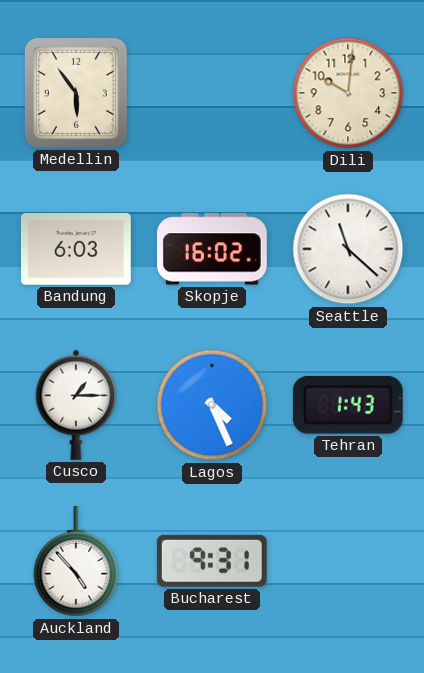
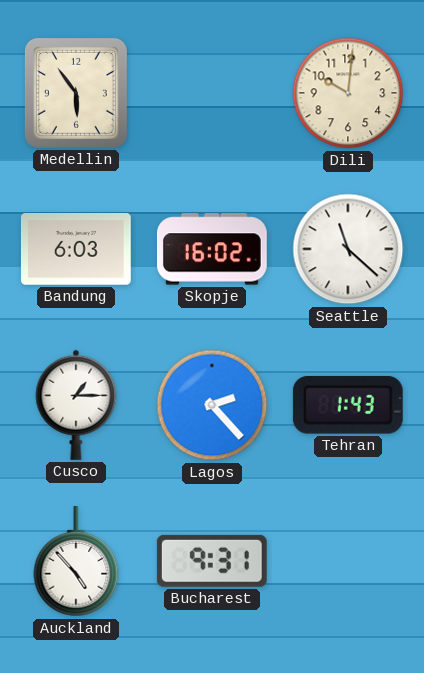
Lagos: 4:26 -> 2:23
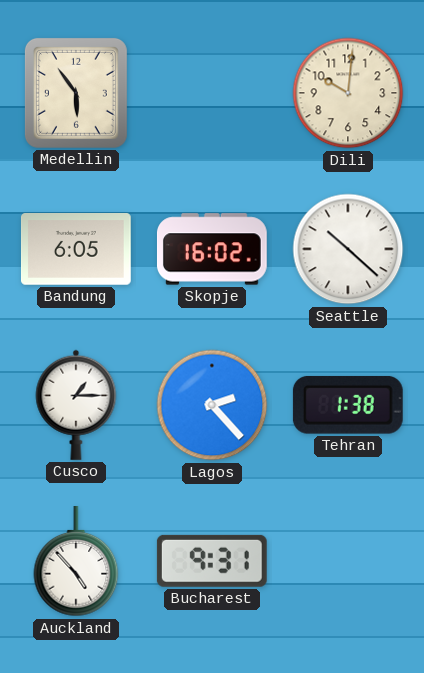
Bandung: 6:03 -> 6:05
Seattle: 11:22 -> 10:22
Tehran: 1:43 -> 1:38
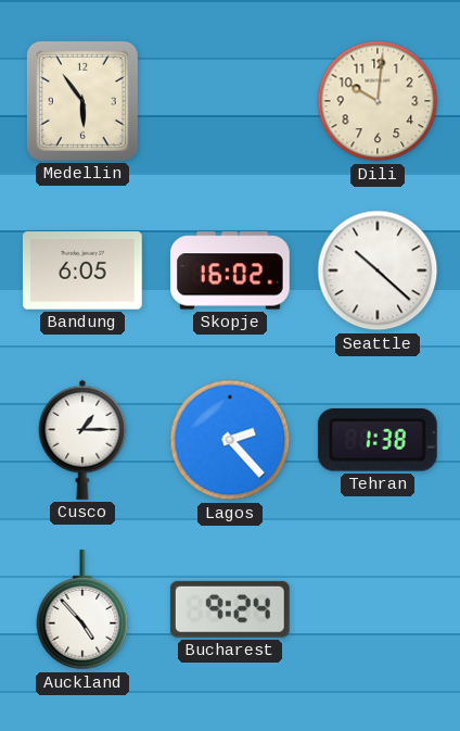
Bucharest: 9:31 -> 9:24
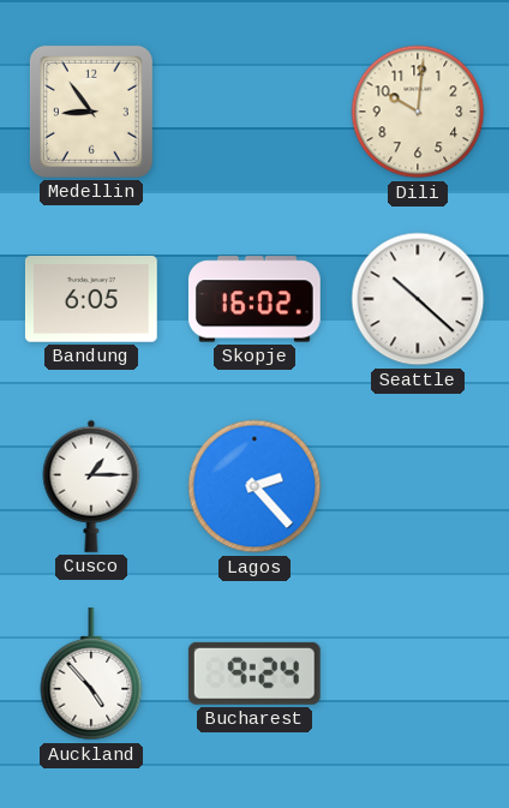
Medellin: 5:54 -> 8:54
Tehran: 1:38 -> none
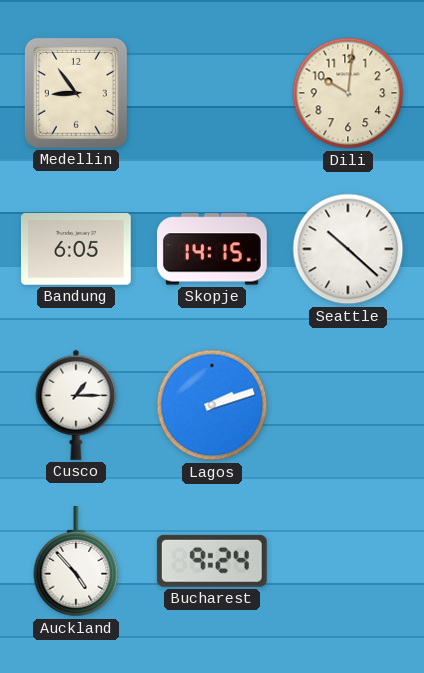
Skopje: 16:02 -> 14:15
Lagos: 2:23 -> 2:12
